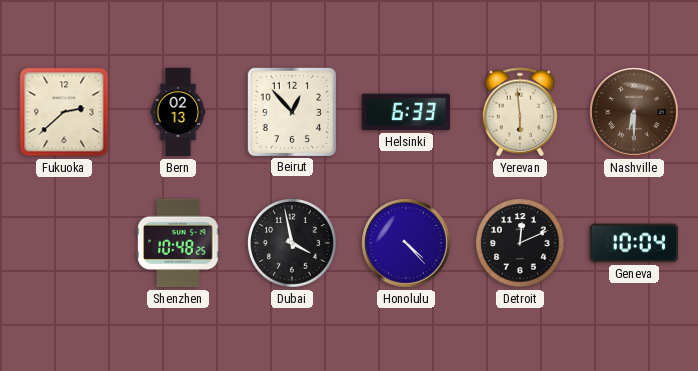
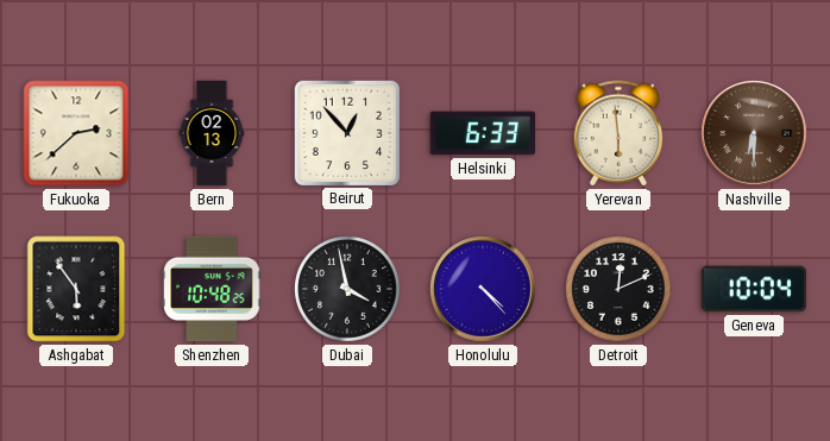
Ashgabat: none -> 5:54
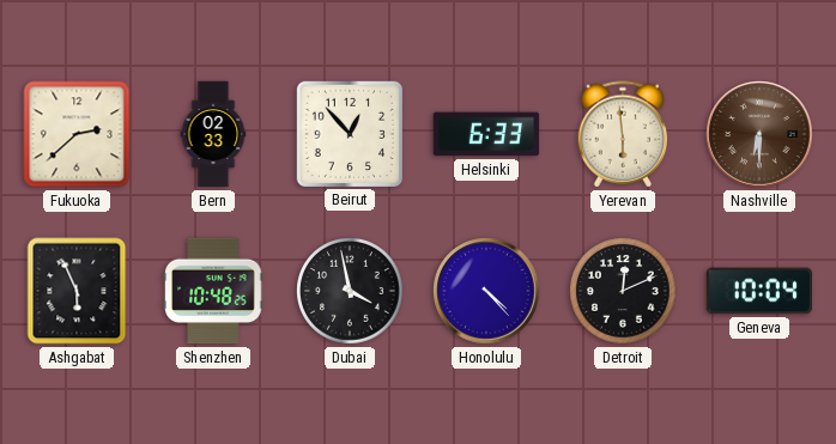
Bern: 02:13 -> 02:33
Ashgabat: 5:54 -> 5:56
